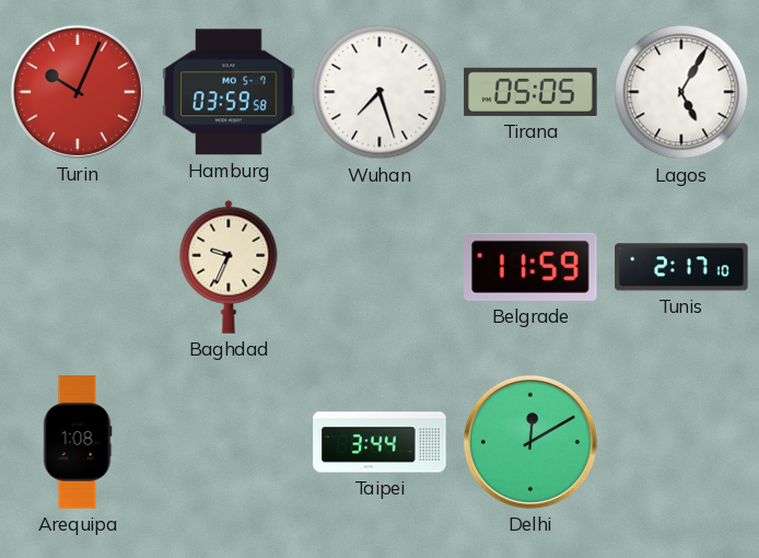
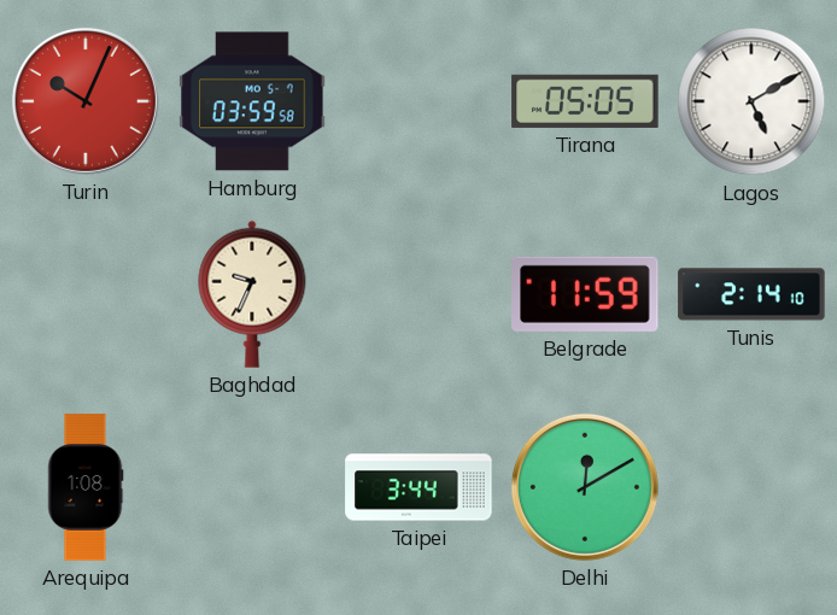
Wuhan: 7:27 -> none
Lagos: 5:05 -> 5:10
Tunis: 2:17 -> 2:14
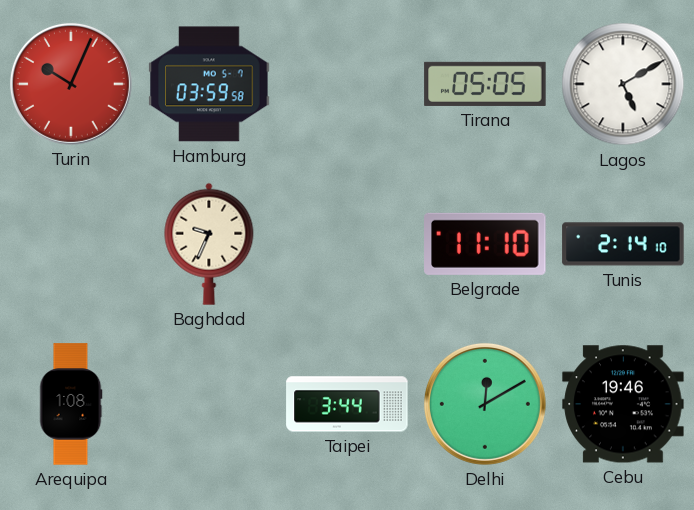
Belgrade: 11:59 -> 11:10
Cebu: none -> 19:46
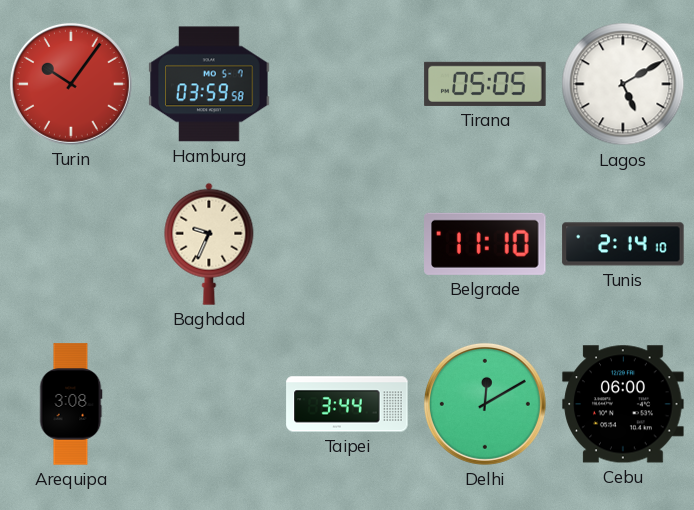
Turin: 10:04 -> 10:06
Arequipa: 1:08 -> 3:08
Cebu: 19:46 -> 06:00
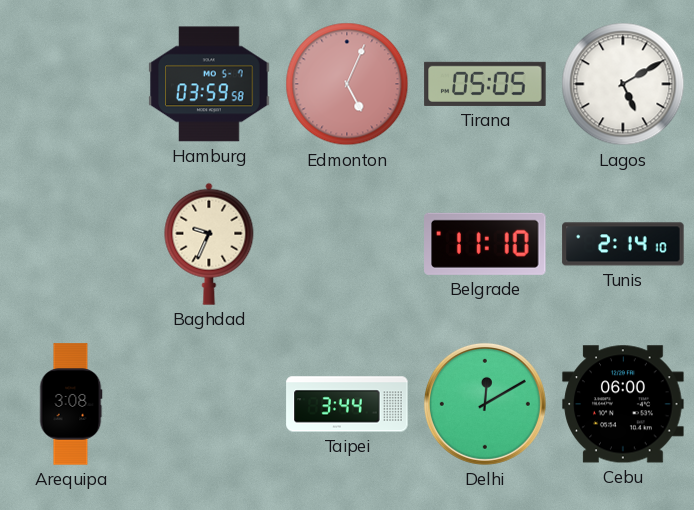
Turin: 10:06 -> none
Edmonton: none -> 5:04
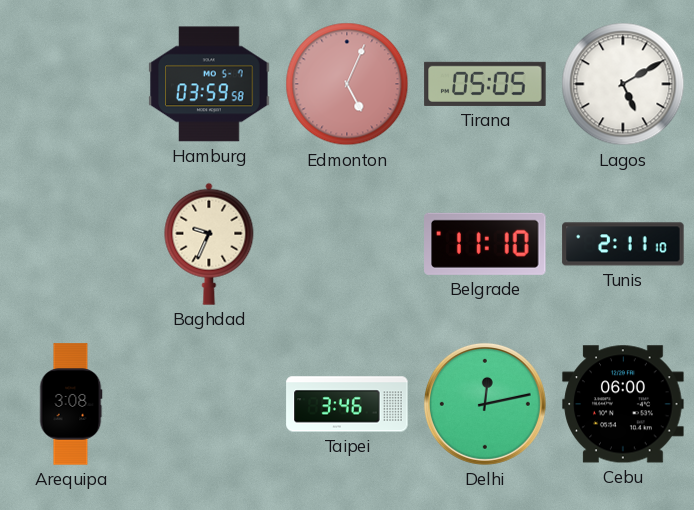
Tunis: 2:14 -> 2:11
Taipei: 3:44 -> 3:46
Delhi: 12:10 -> 12:13
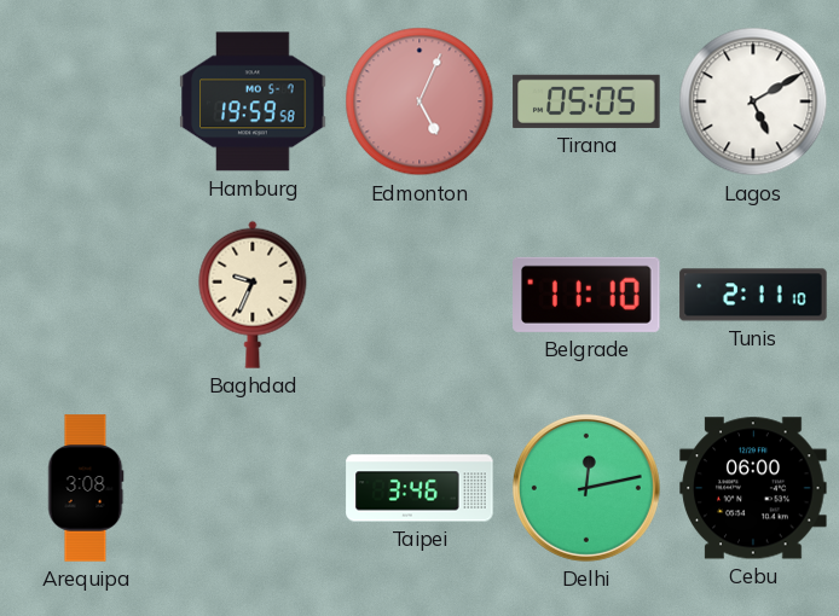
Hamburg: 03:59 -> 19:59
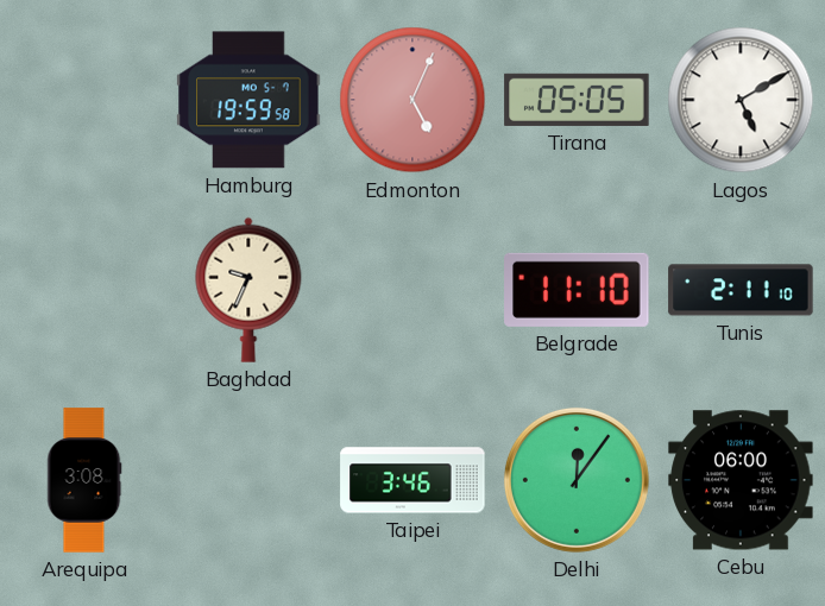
Delhi: 12:13 -> 12:06
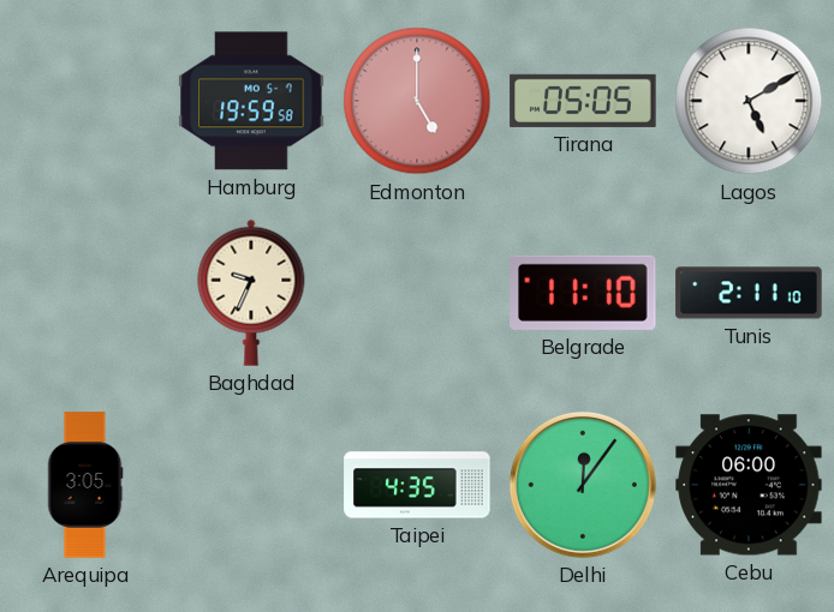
Edmonton: 5:04 -> 5:00
Arequipa: 3:08 -> 3:05
Taipei: 3:46 -> 4:35
